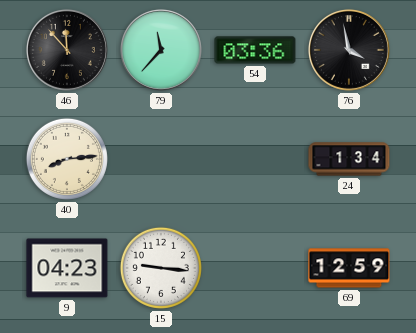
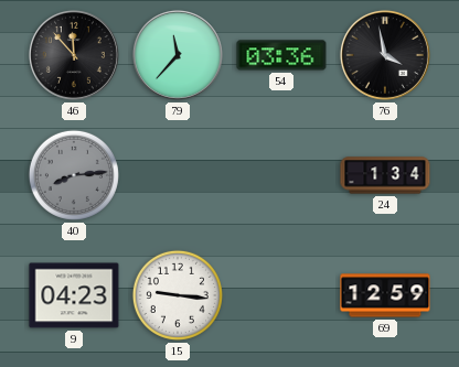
40 dial: cream -> grey
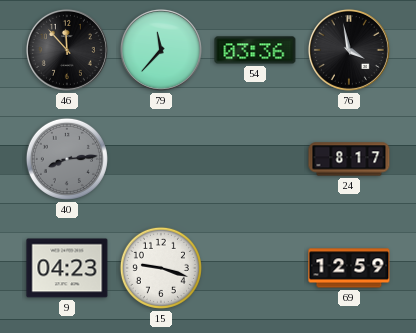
24: 1:34 -> 8:17
15: 9:16 -> 9:18
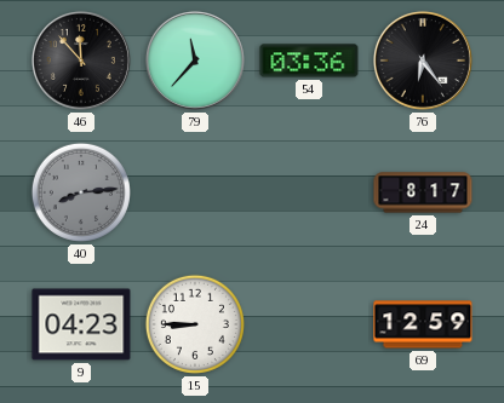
76: 3:58 -> 6:24
15: 9:18 -> 8:45
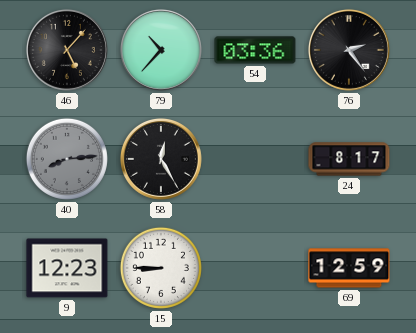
46: 11:53 -> 5:07
79: 11:37 -> 10:37
76: 6:24 -> 2:24
58: none -> 12:25
9: 04:23 -> 12:23
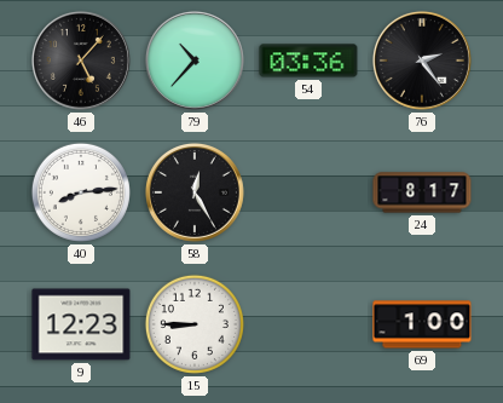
40 dial: grey -> white
69: 12:59 -> 1:00
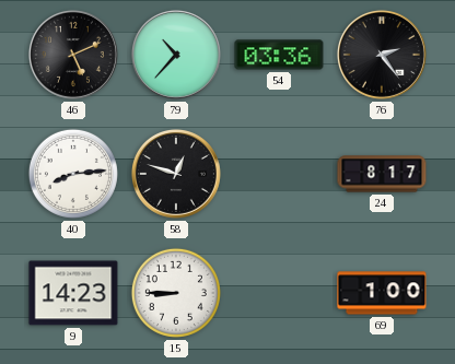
46: 5:07 -> 5:11
58: 12:25 -> 12:48
9: 12:23 -> 14:23
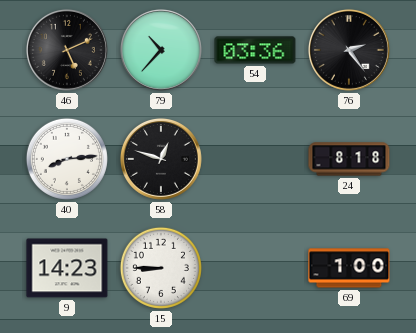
24: 8:17 -> 8:18
